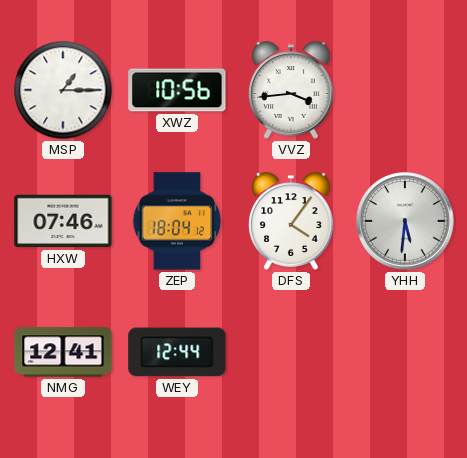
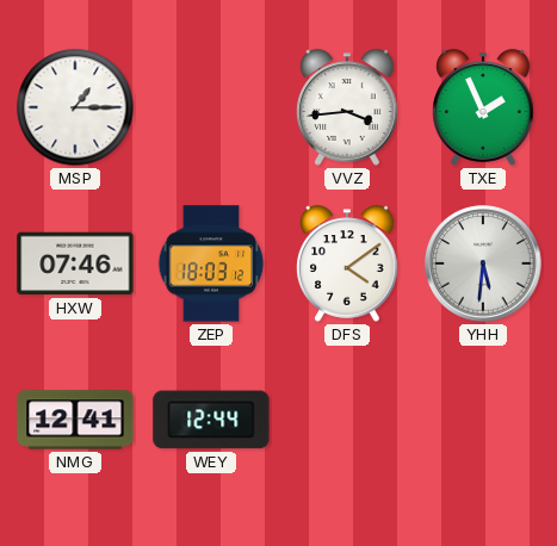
XWZ: 10:56 -> none
TXE: none -> 1:56
ZEP: 18:04 -> 18:03
DFS: 4:06 -> 4:09
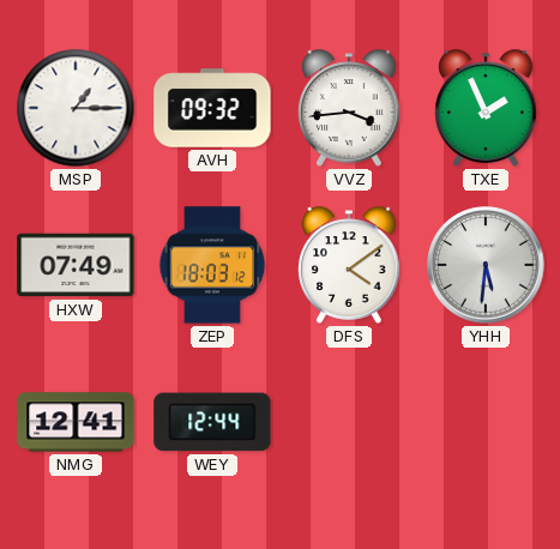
AVH: none -> 09:32
HXW: 07:46 -> 07:49
